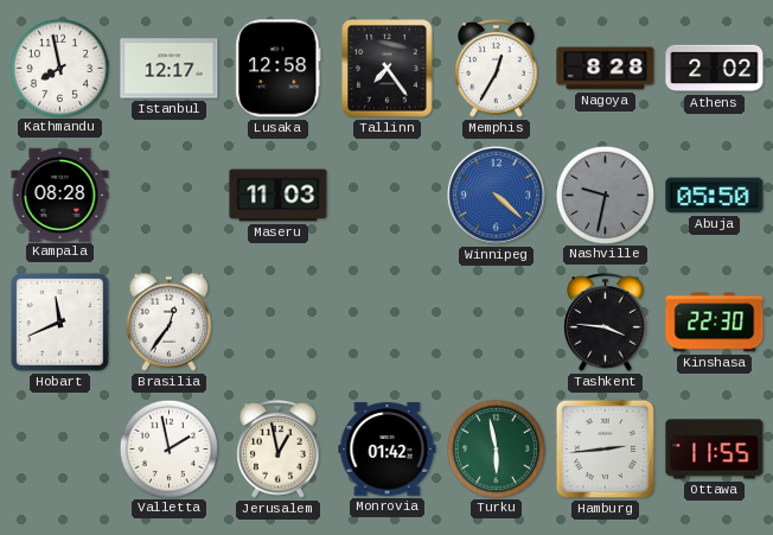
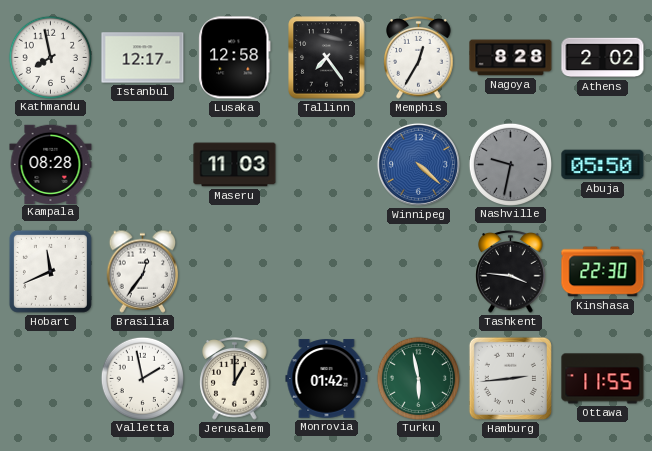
Jerusalem: 12:58 -> 1:00
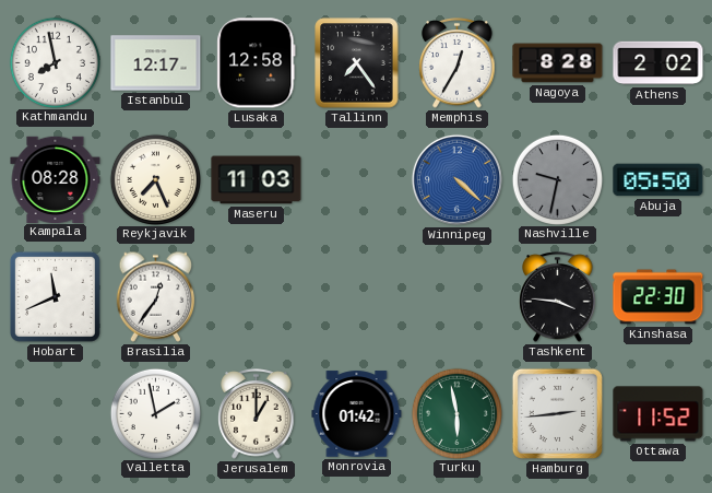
Reykjavik: none -> 7:26
Ottawa: 11:55 -> 11:52
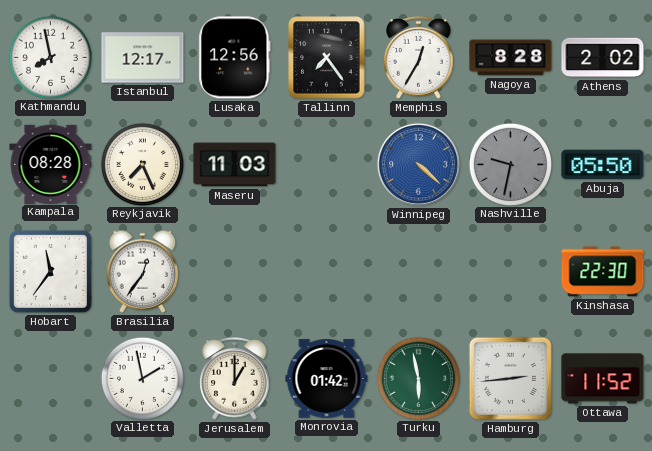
Lusaka: 12:58 -> 12:56
Hobart: 11:41 -> 11:36
Tashkent: 3:46 -> none
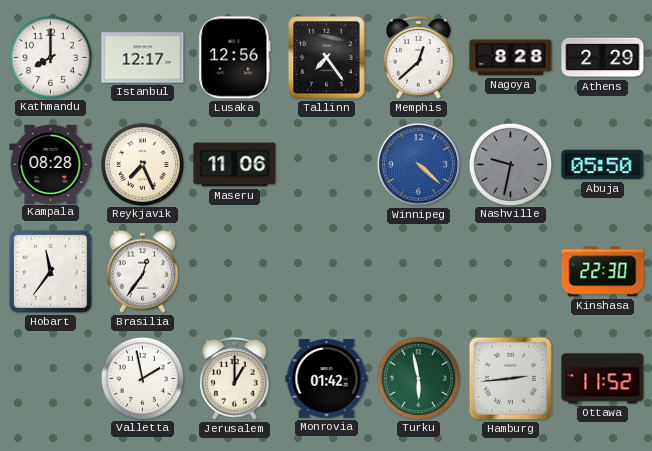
Kathmandu: 7:58 -> 8:00
Memphis: 12:35 -> 12:38
Athens: 2:02 -> 2:29
Maseru: 11:03 -> 11:06
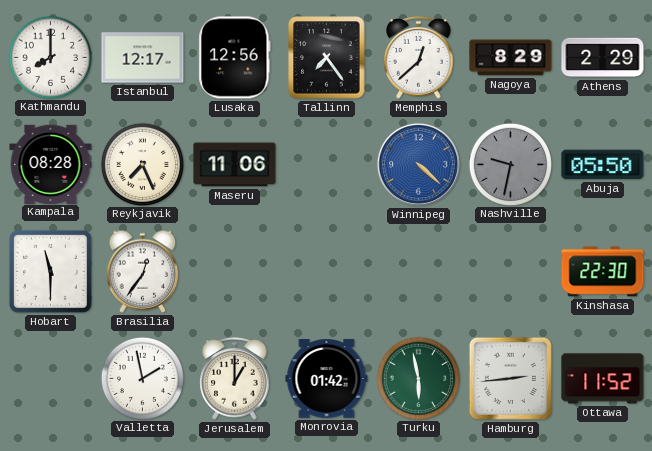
Nagoya: 8:28 -> 8:29
Hobart: 11:36 -> 11:30
